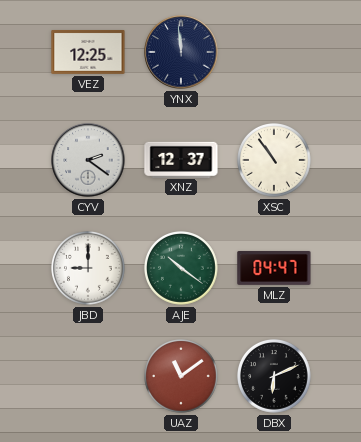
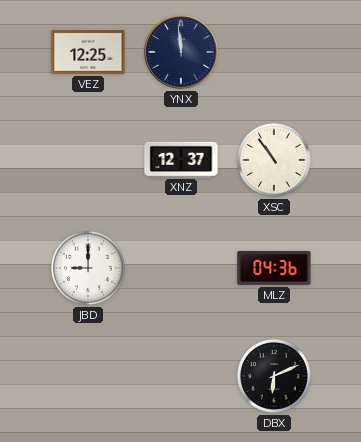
CYV: 2:21 -> none
AJE: 10:21 -> none
MLZ: 04:47 -> 04:36
UAZ: 11:09 -> none
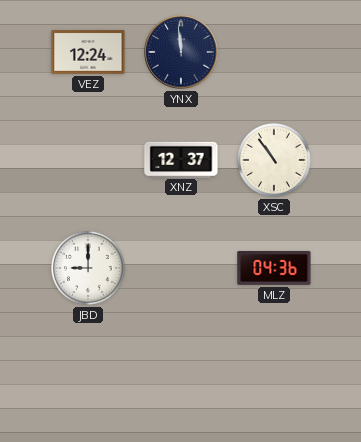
VEZ: 12:25 -> 12:24
DBX: 6:11 -> none
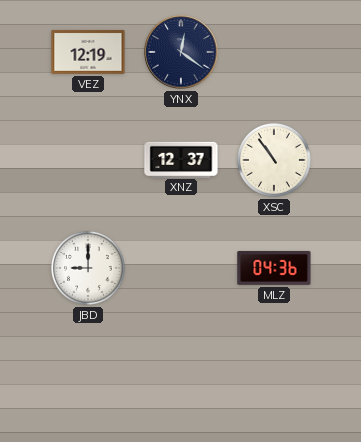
VEZ: 12:24 -> 12:19
YNX: 11:59 -> 12:21
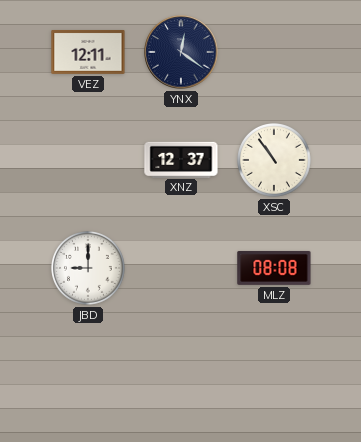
VEZ: 12:19 -> 12:11
MLZ: 04:36 -> 08:08
